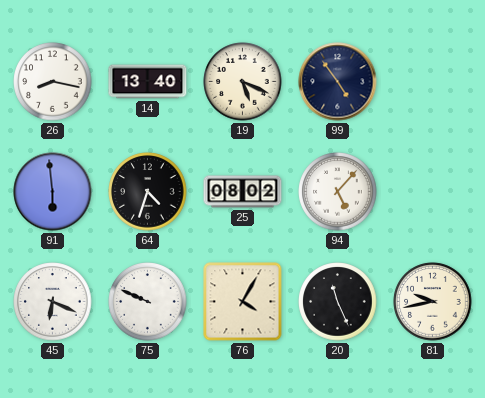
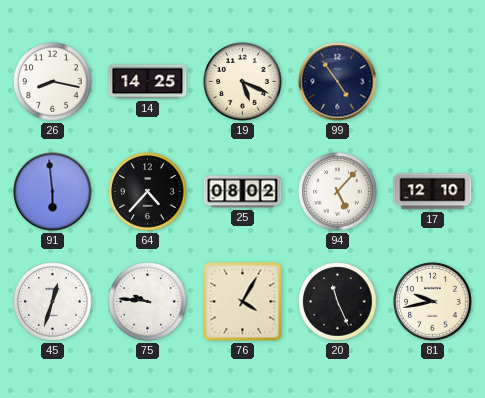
14: 13:40 -> 14:25
64: 4:33 -> 4:37
17: none -> 12:10
45: 6:19 -> 12:33
75: 9:49 -> 9:46
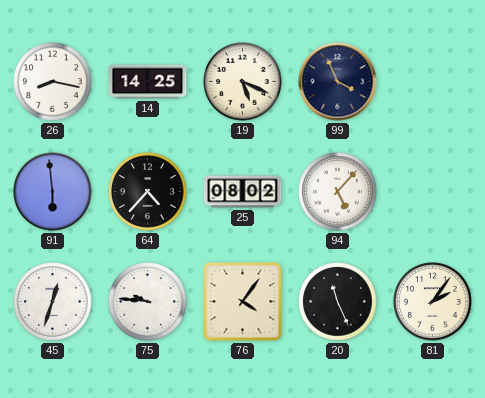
99: 4:54 -> 3:56
17: 12:10 -> none
76: 4:05 -> 4:06
81: 9:43 -> 2:06
